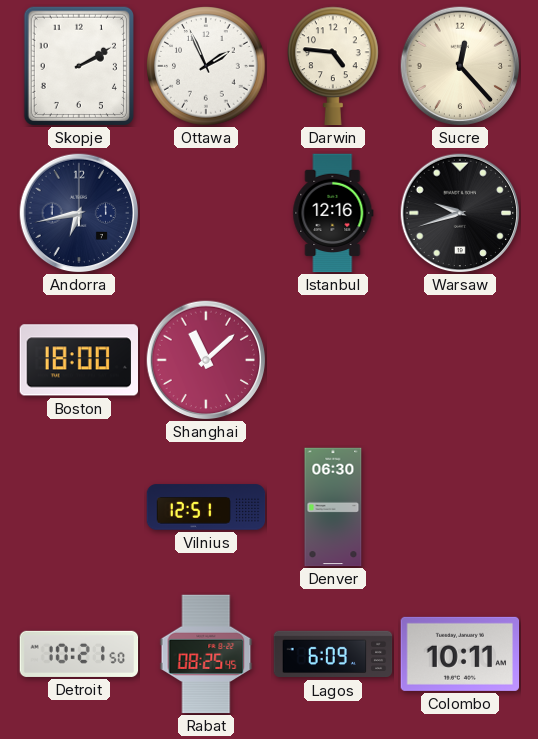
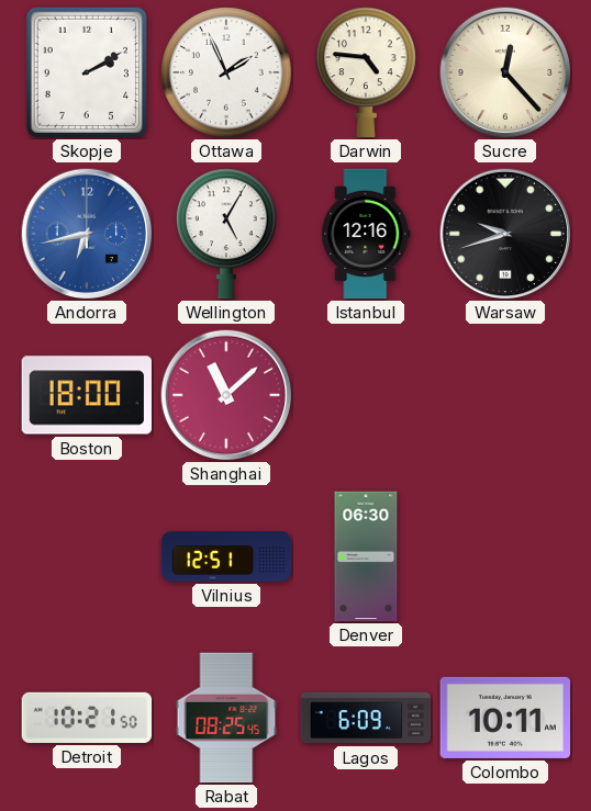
Andorra dial: navy -> blue
Wellington: none -> 5:05
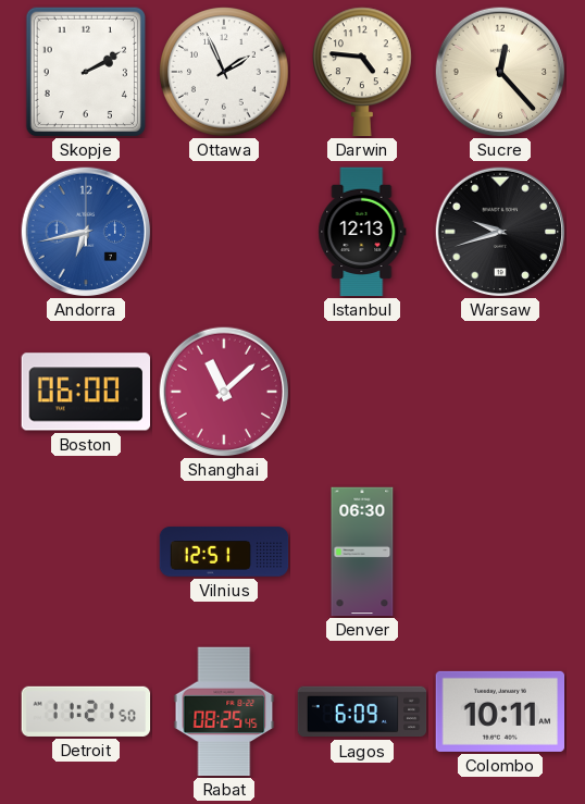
Wellington: 5:05 -> none
Istanbul: 12:16 -> 12:13
Boston: 18:00 -> 06:00
Detroit: 10:21 -> 11:21
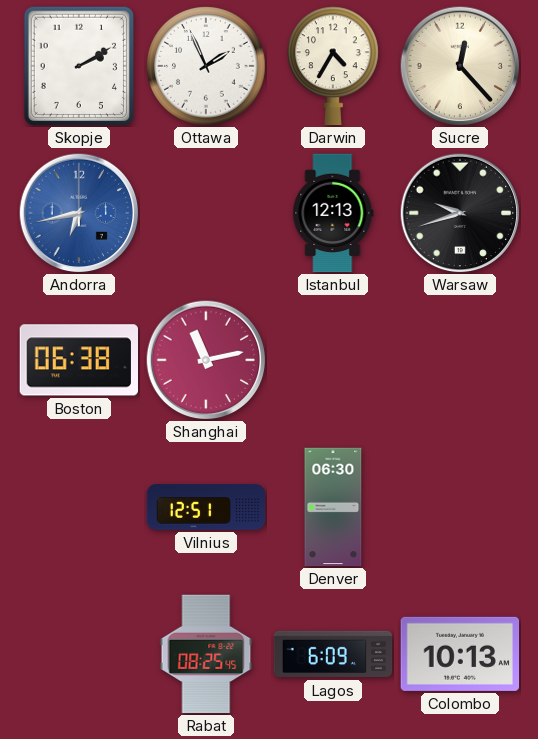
Darwin: 4:46 -> 4:35
Boston: 06:00 -> 06:38
Shanghai: 11:08 -> 11:13
Detroit: 11:21 -> none
Colombo: 10:11 -> 10:13
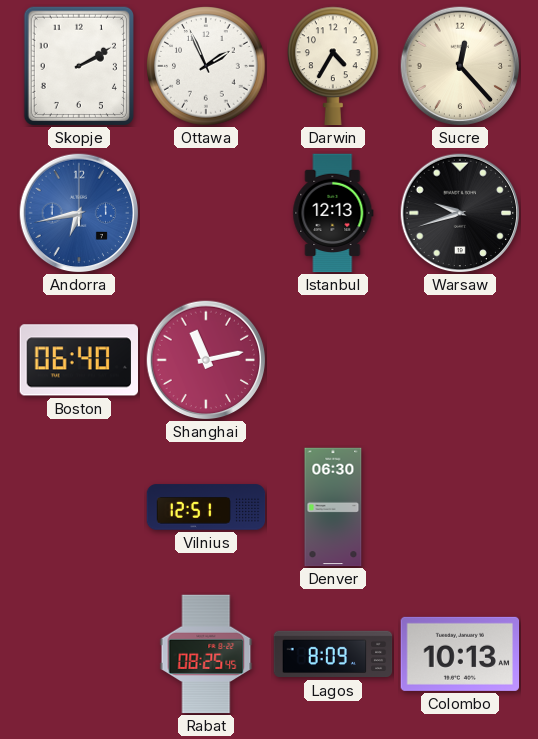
Boston: 06:38 -> 06:40
Lagos: 6:09 -> 8:09
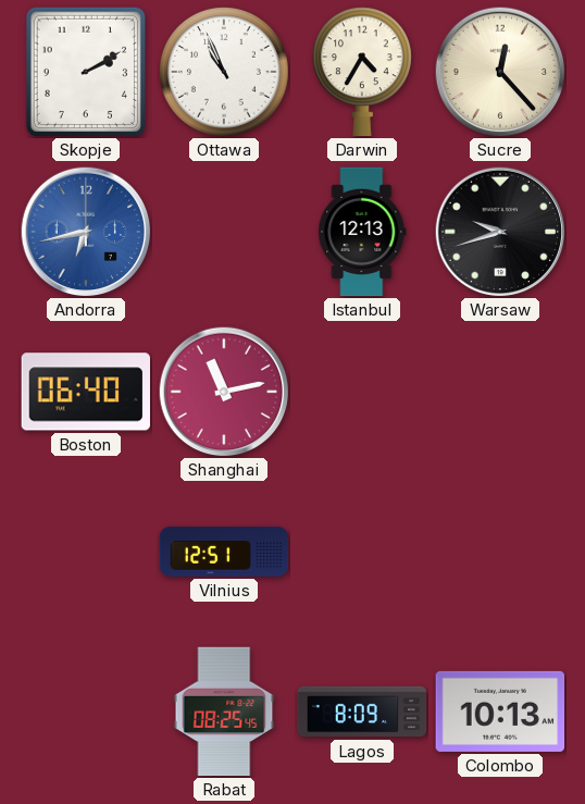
Ottawa: 1:56 -> 10:56
Denver: 06:30 -> none
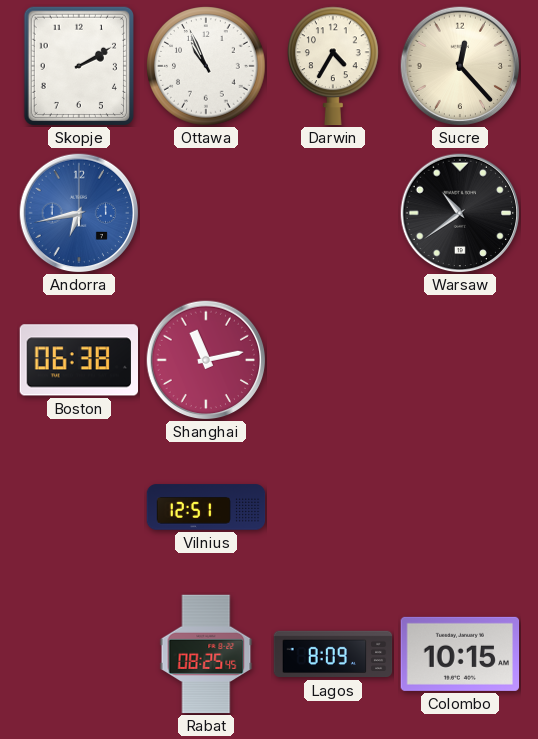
Istanbul: 12:13 -> none
Warsaw: 9:42 -> 10:39
Boston: 06:40 -> 06:38
Colombo: 10:13 -> 10:15
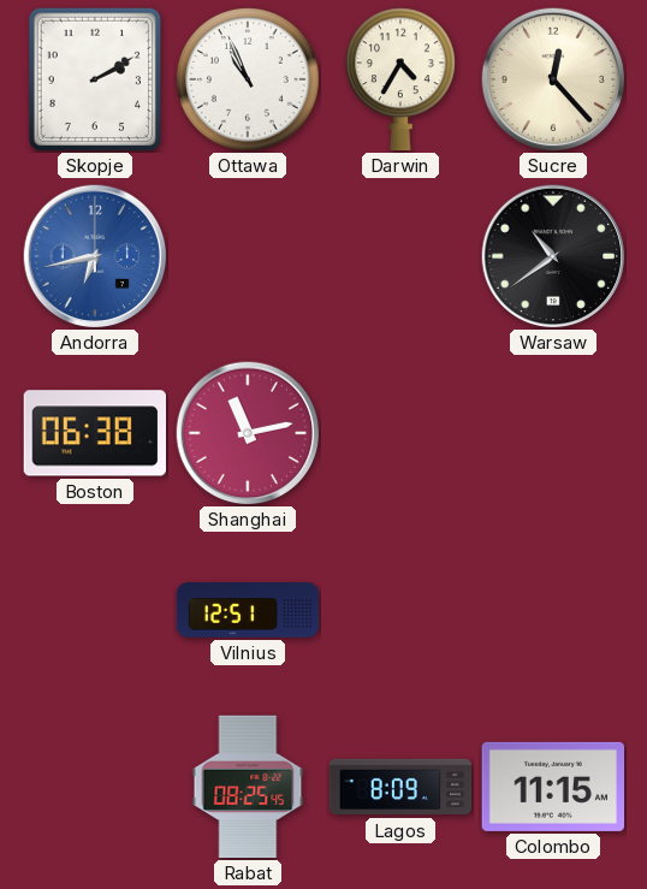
Colombo: 10:15 -> 11:15
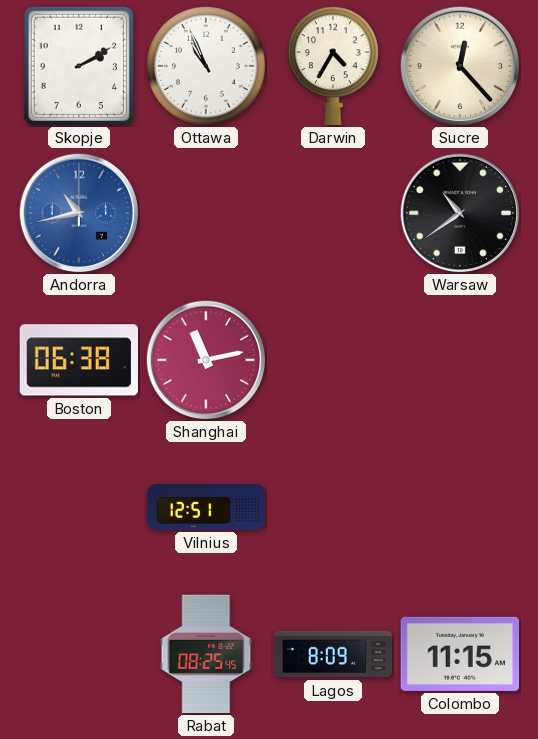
Andorra: 6:43 -> 10:43
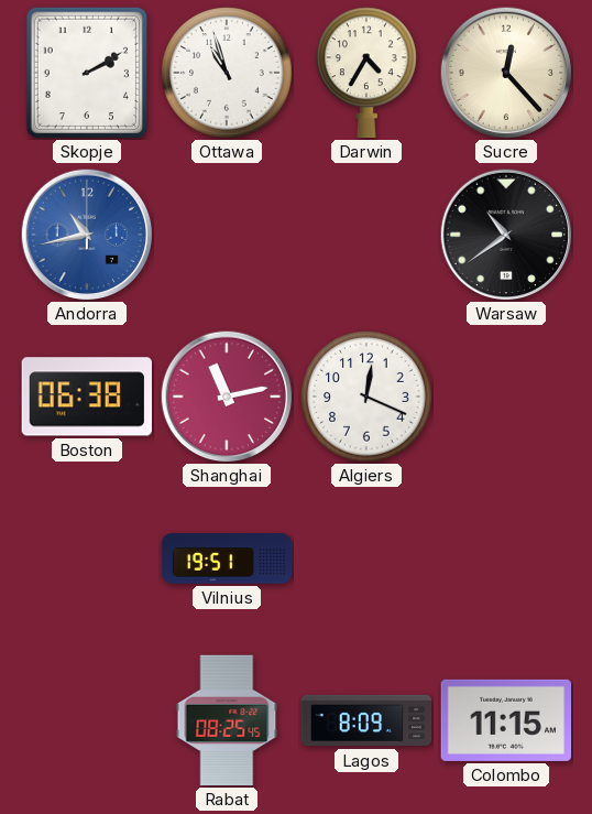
Ottawa: 10:56 -> 10:57
Algiers: none -> 12:19
Vilnius: 12:51 -> 19:51
